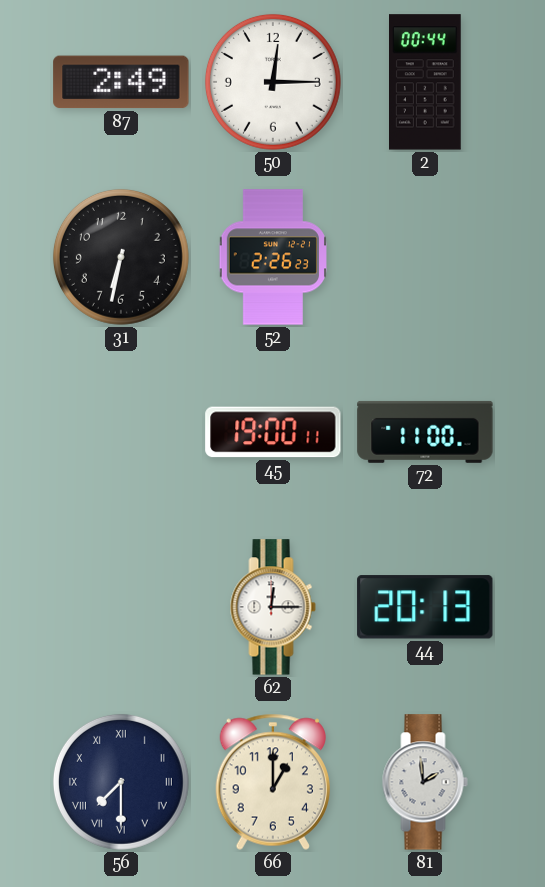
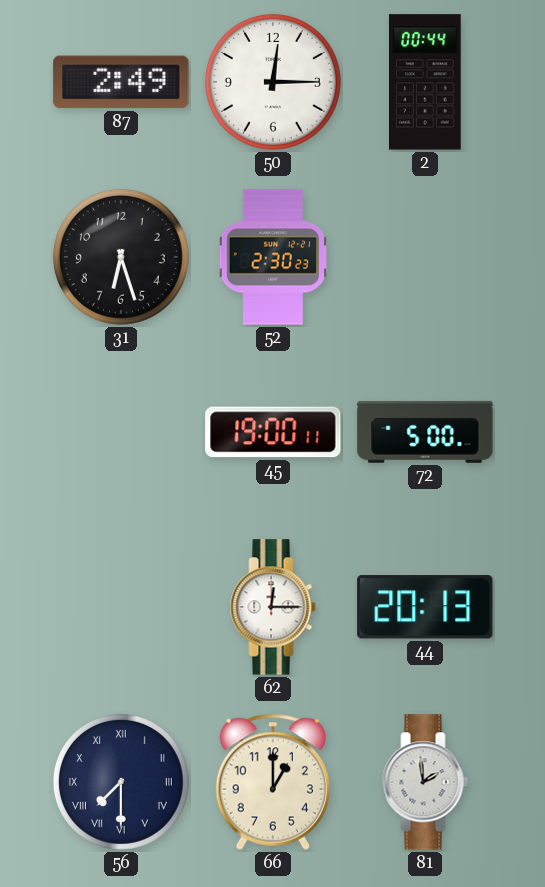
31: 6:32 -> 6:27
52: 2:26 -> 2:30
72: 11:00 -> 5:00
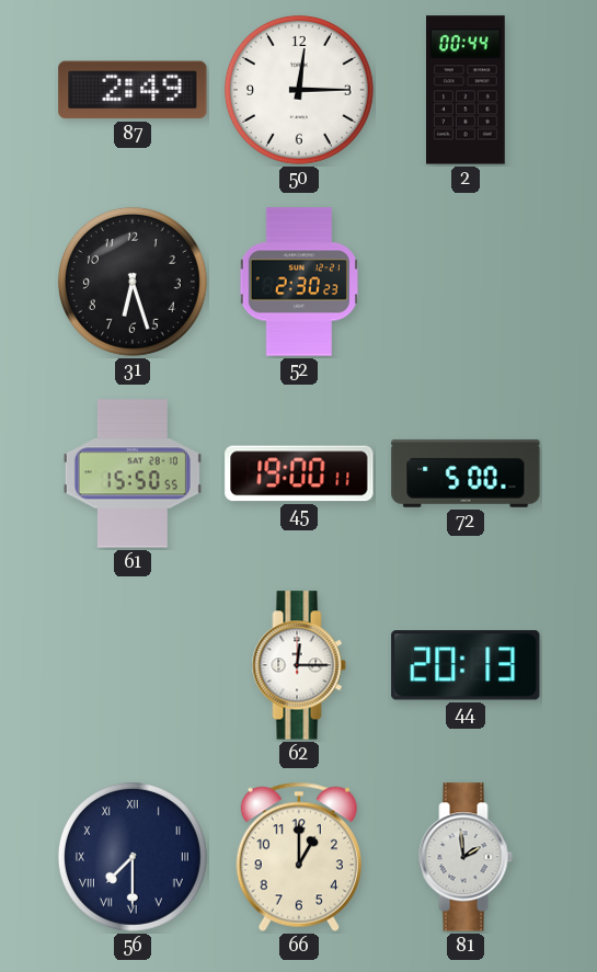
61: none -> 15:50
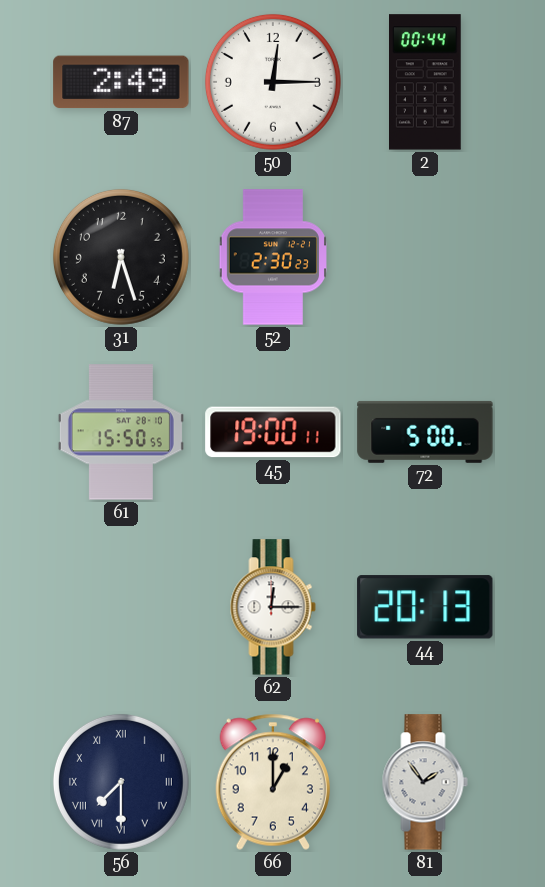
81: 1:59 -> 1:54
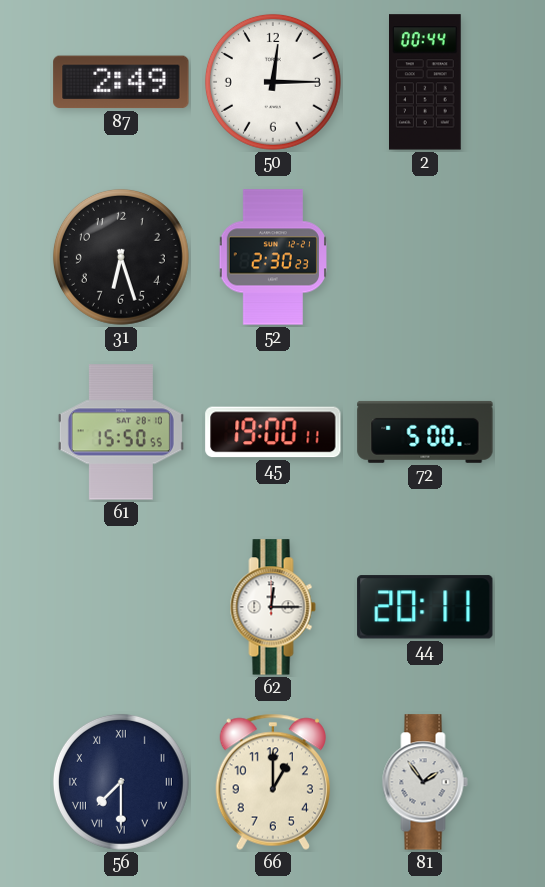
44: 20:13 -> 20:11
